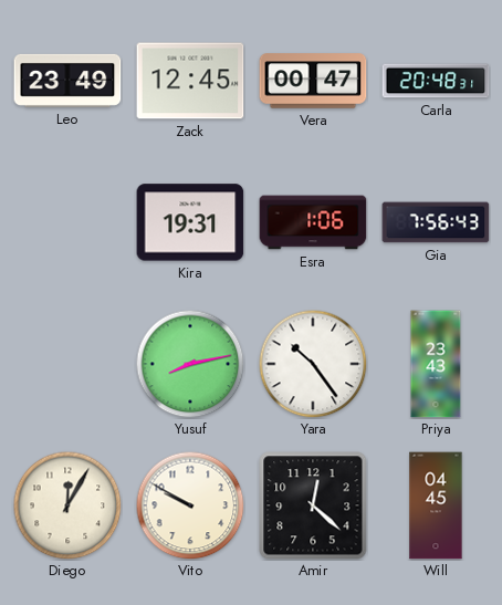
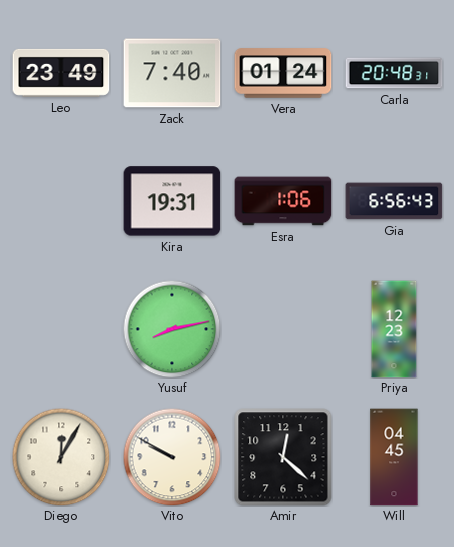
Zack: 12:45 -> 7:40
Vera: 00:47 -> 01:24
Gia: 7:56 -> 6:56
Yara: 10:24 -> none
Priya: 23:43 -> 12:23
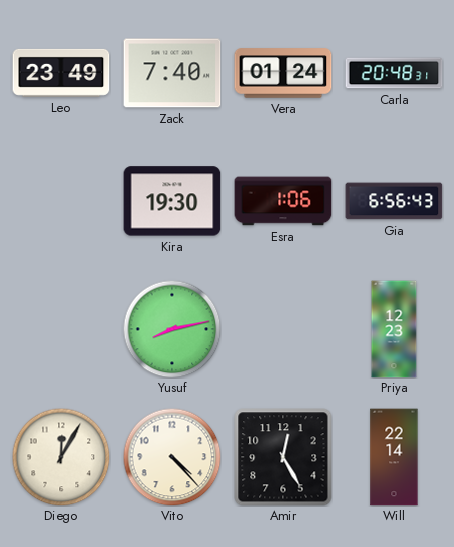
Kira: 19:31 -> 19:30
Vito: 9:50 -> 4:23
Amir: 12:22 -> 12:25
Will: 04:45 -> 22:14
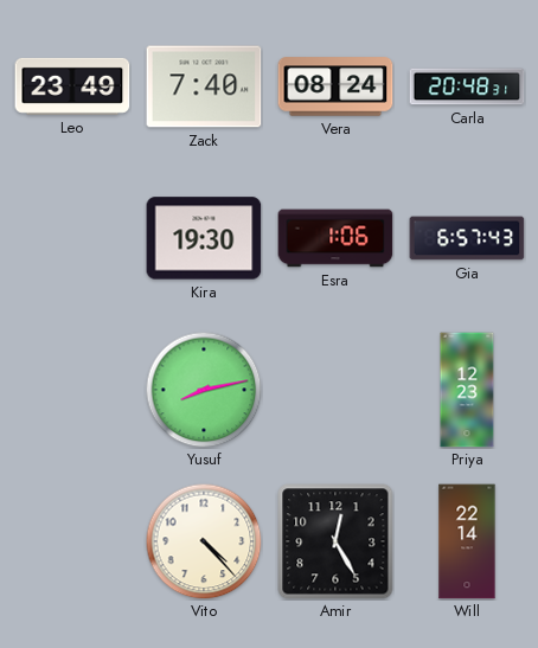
Vera: 01:24 -> 08:24
Gia: 6:56 -> 6:57
Diego: 12:05 -> none
